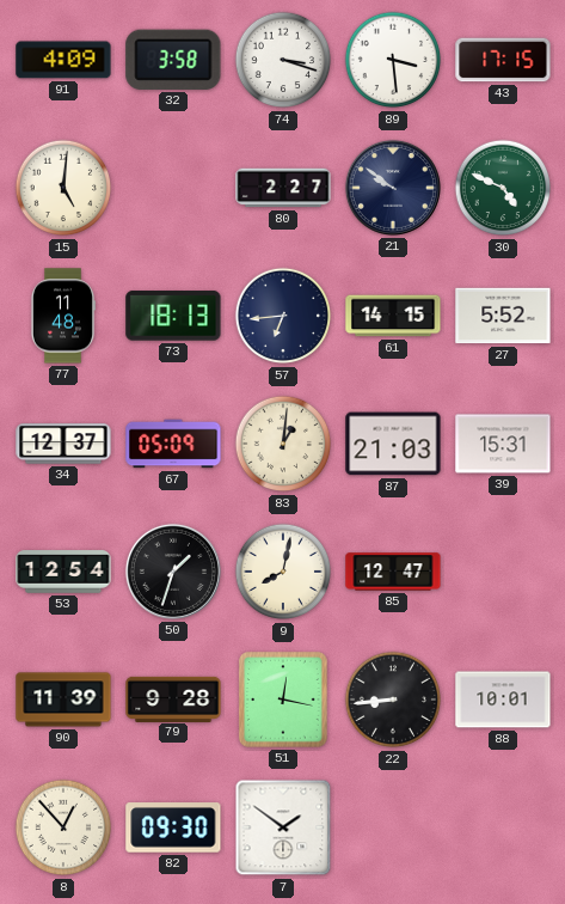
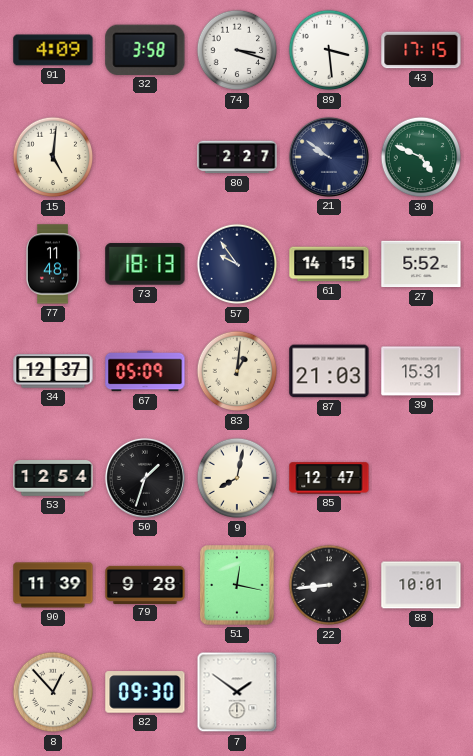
57: 6:44 -> 9:54
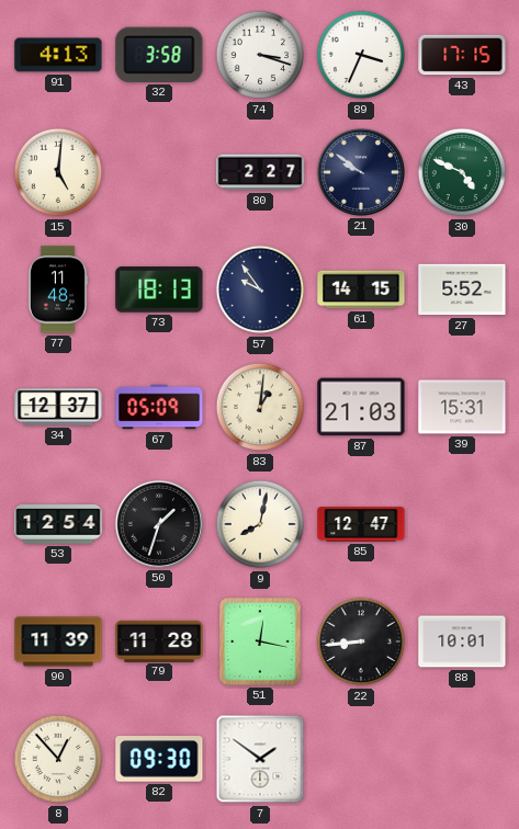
91: 4:09 -> 4:13
89: 3:29 -> 3:34
79: 9:28 -> 11:28
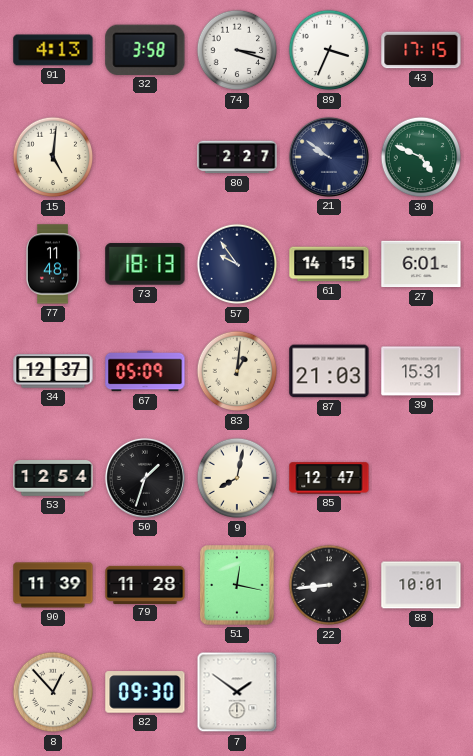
27: 5:52 -> 6:01
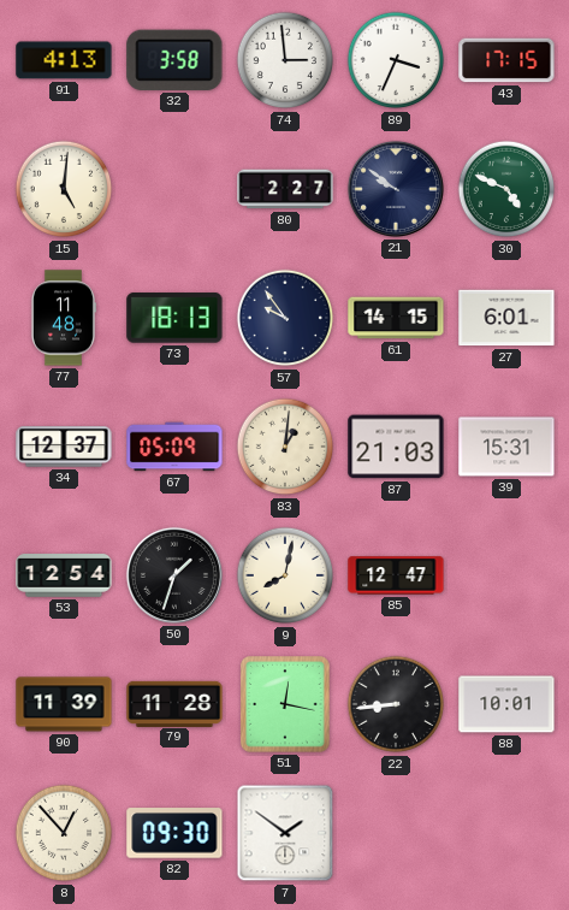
74: 3:18 -> 2:59
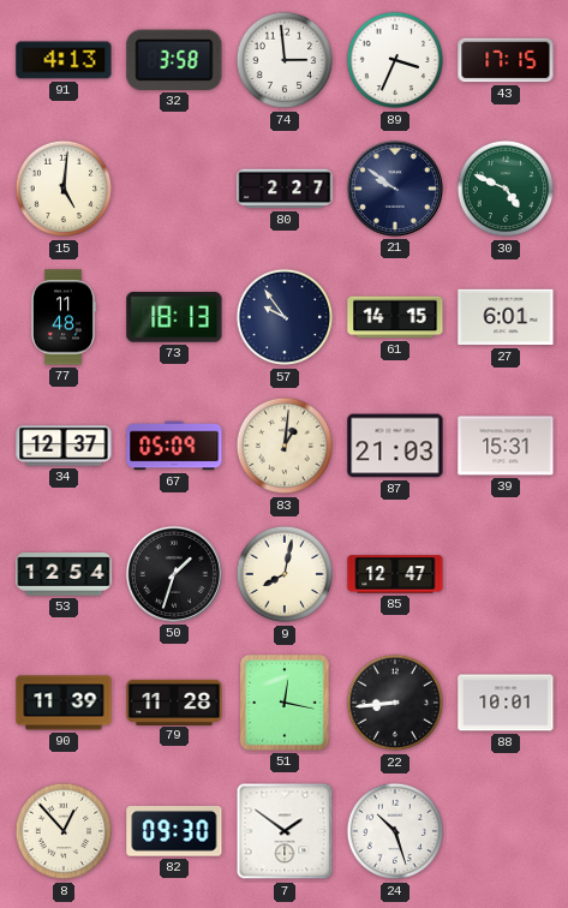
24: none -> 10:27
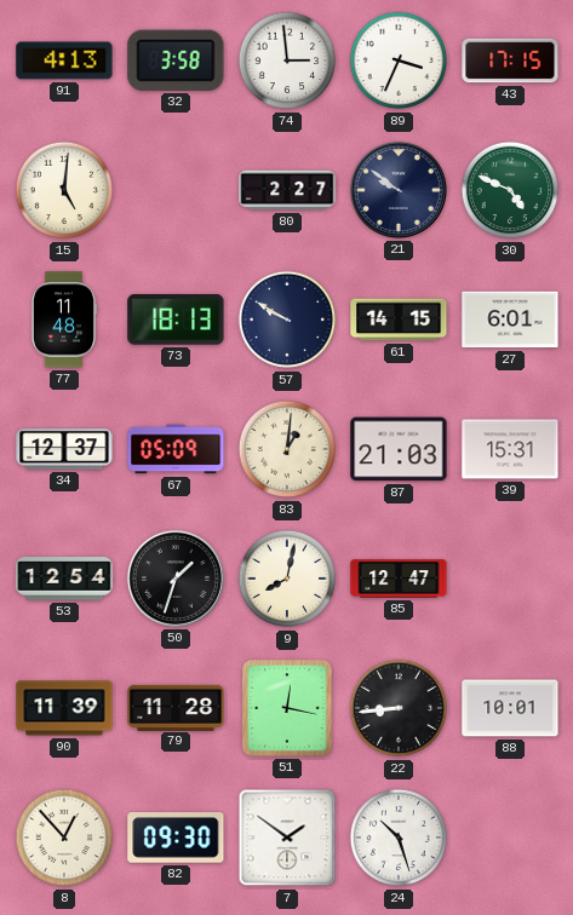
57: 9:54 -> 9:50
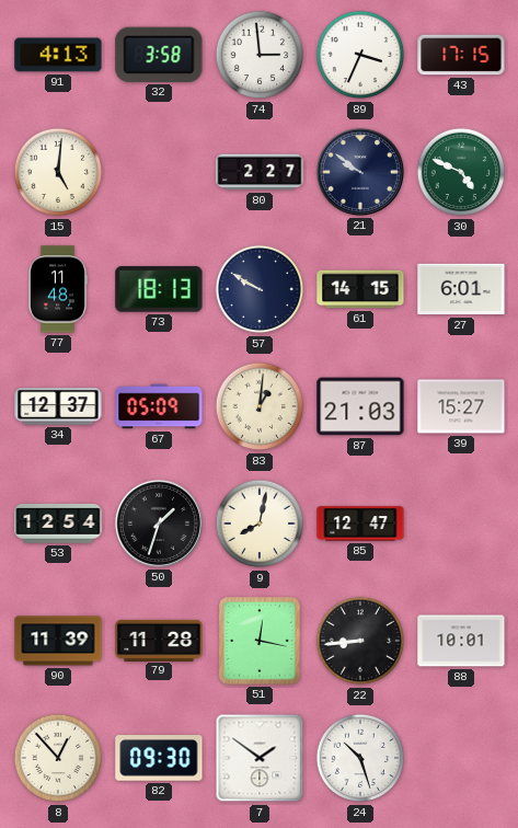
39: 15:31 -> 15:27
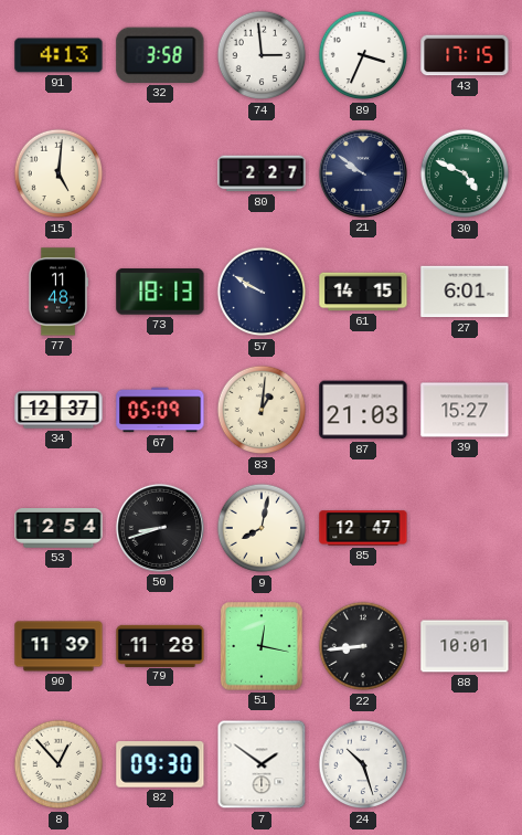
50: 1:33 -> 8:42
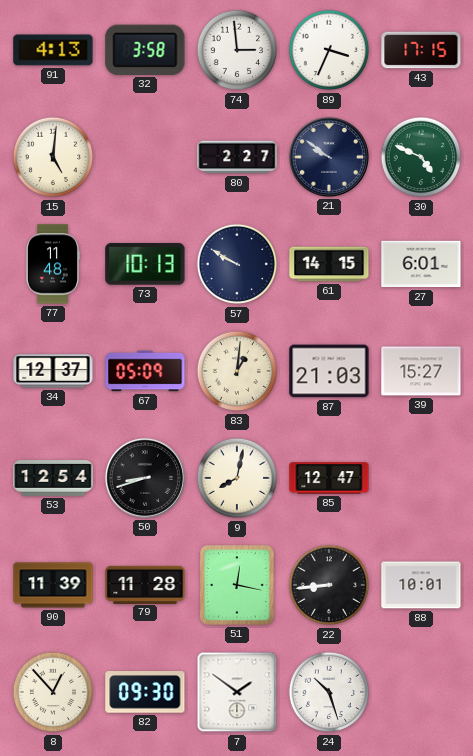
73: 18:13 -> 10:13
